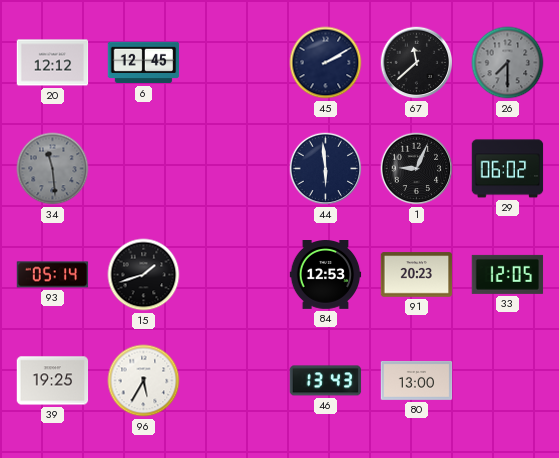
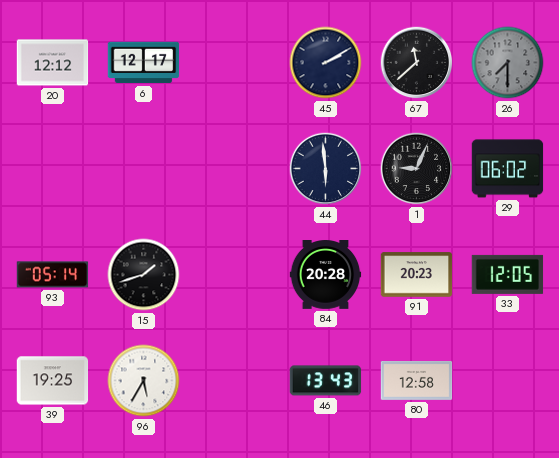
6: 12:45 -> 12:17
34: 11:29 -> none
84: 12:53 -> 20:28
80: 13:00 -> 12:58
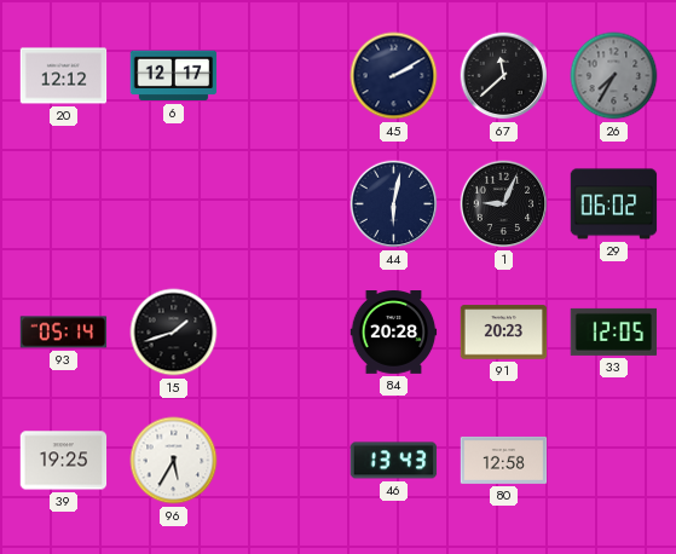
26: 7:30 -> 7:35
44: 5:59 -> 6:02
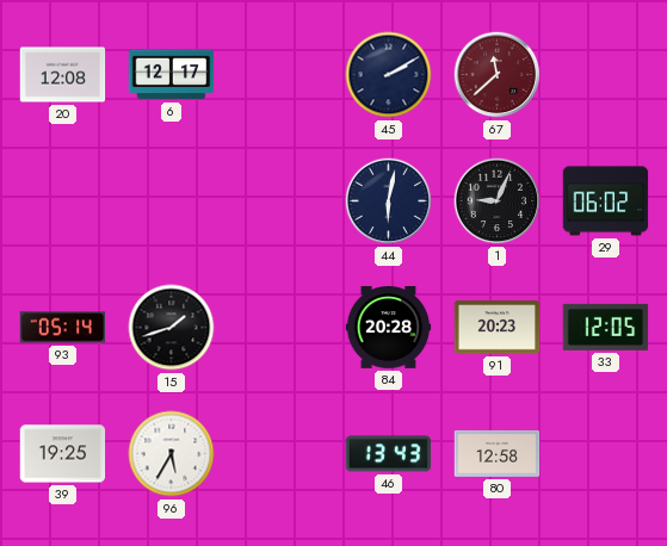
20: 12:12 -> 12:08
67 dial: black -> burgundy
26: 7:35 -> none
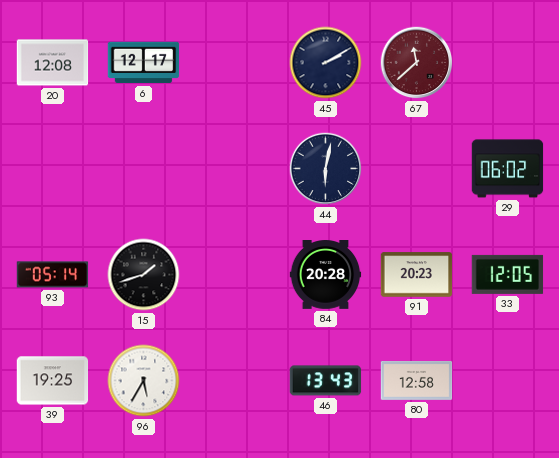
1: 9:04 -> none
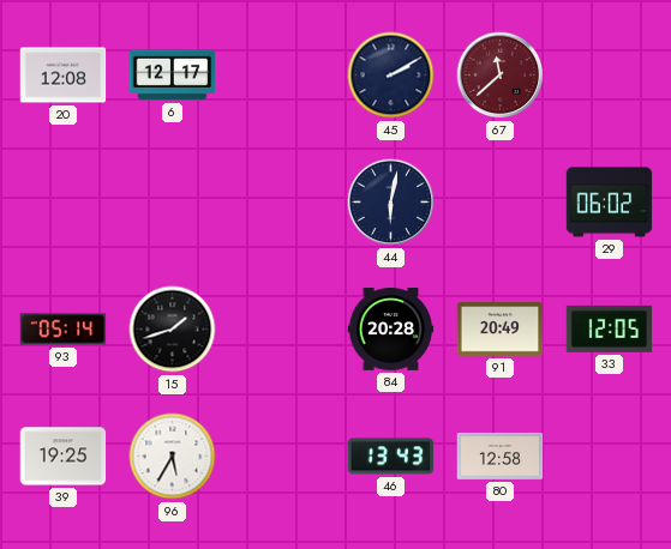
91: 20:23 -> 20:49
